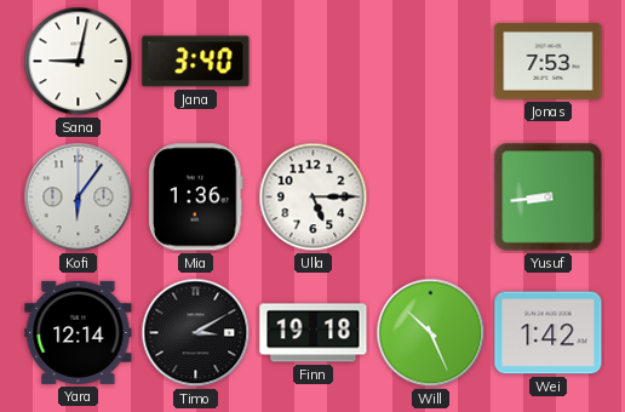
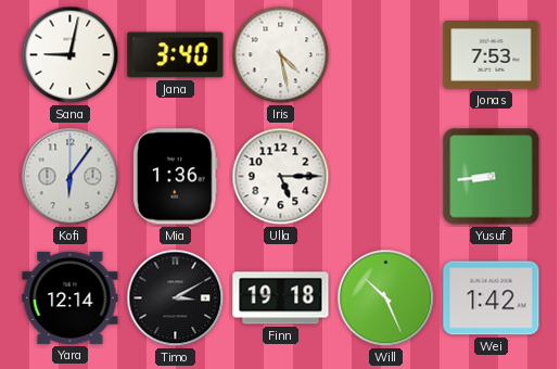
Iris: none -> 4:28
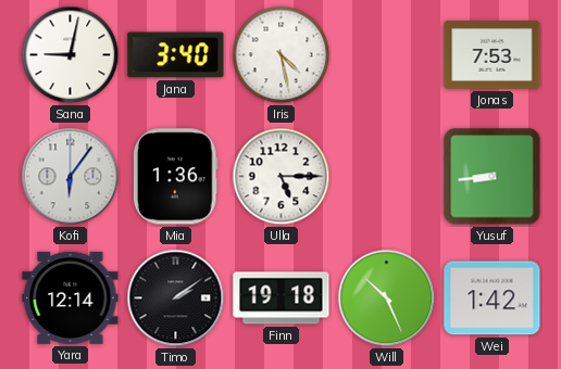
Timo: 3:10 -> 2:09
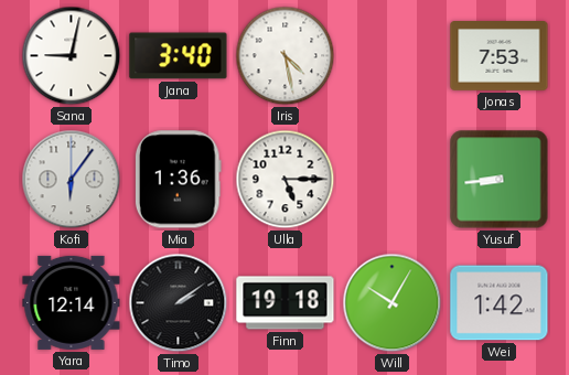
Will: 10:26 -> 10:05
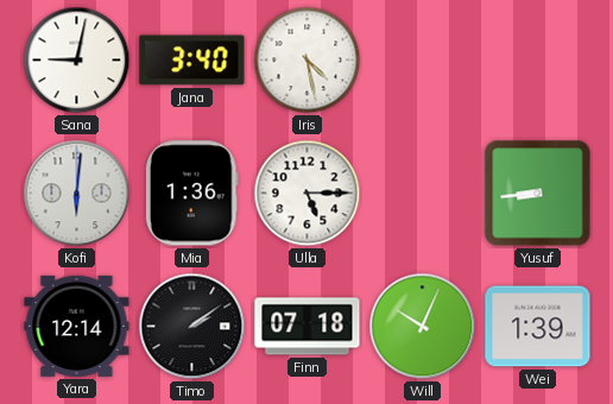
Jonas: 7:53 -> none
Kofi: 6:06 -> 6:01
Finn: 19:18 -> 07:18
Will: 10:05 -> 10:04
Wei: 1:42 -> 1:39
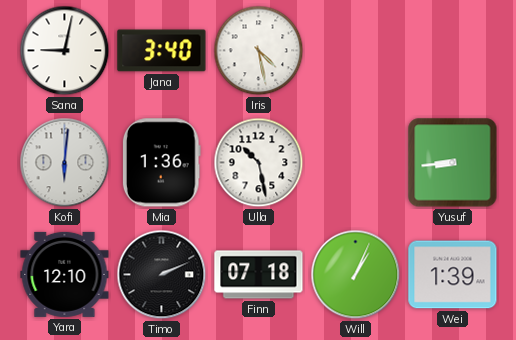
Ulla: 5:15 -> 10:28
Yara: 12:14 -> 12:10
Timo: 2:09 -> 2:11
Will: 10:04 -> 1:04
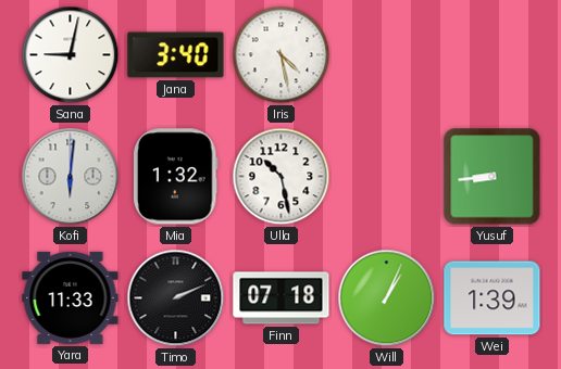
Mia: 1:36 -> 1:32
Yara: 12:10 -> 11:33
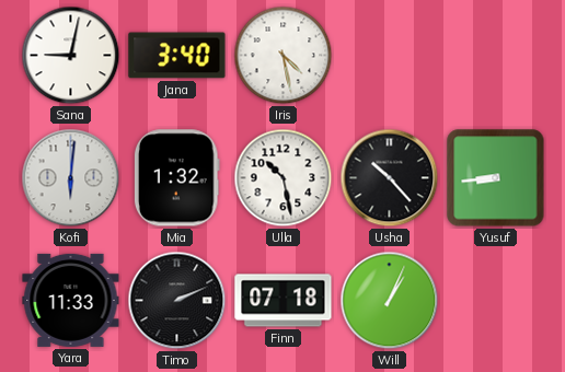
Usha: none -> 10:23
Wei: 1:39 -> none
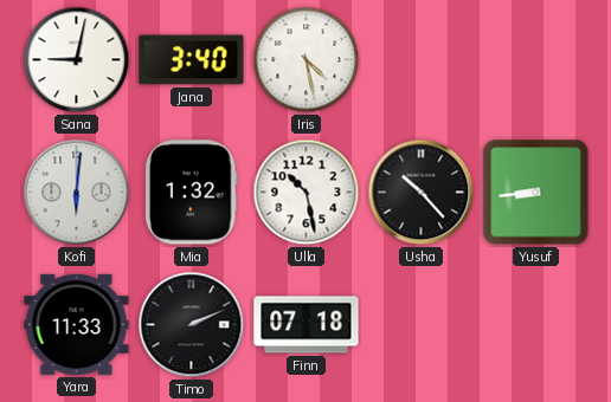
Will: 1:04 -> none
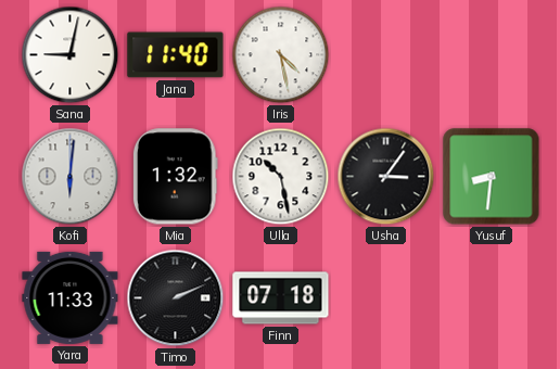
Jana: 3:40 -> 11:40
Usha: 10:23 -> 3:06
Yusuf: 8:44 -> 8:31
